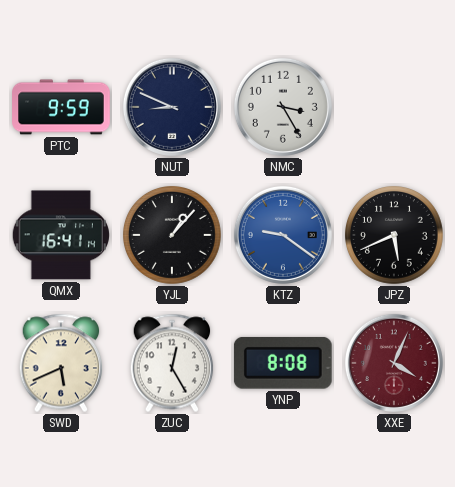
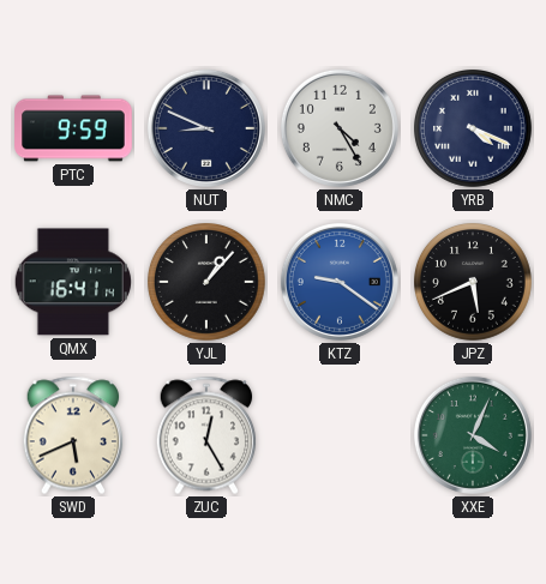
NMC: 3:25 -> 4:25
YRB: none -> 4:19
YNP: 8:08 -> none
XXE dial: burgundy -> green
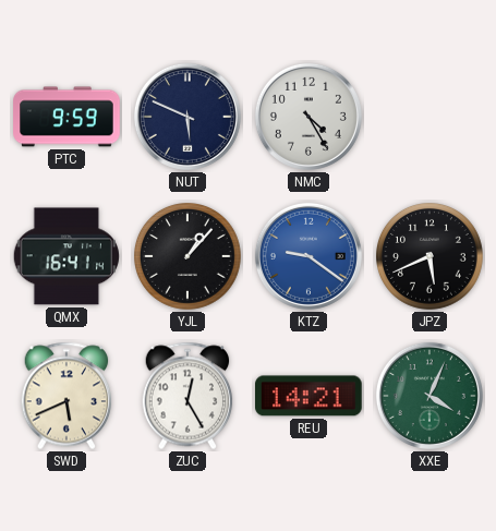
NUT: 8:49 -> 5:49
YRB: 4:19 -> none
REU: none -> 14:21
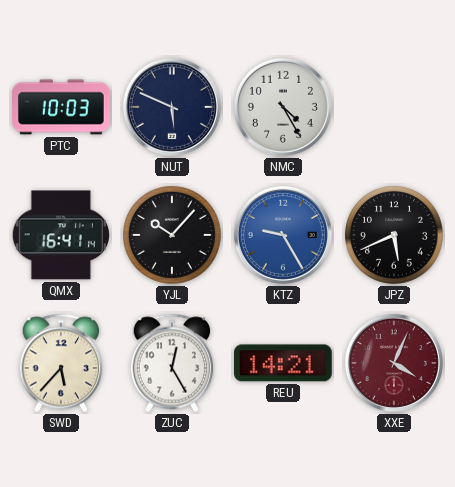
PTC: 9:59 -> 10:03
YJL: 1:07 -> 10:07
KTZ: 9:21 -> 9:25
SWD: 5:41 -> 5:37
XXE dial: green -> burgundy
